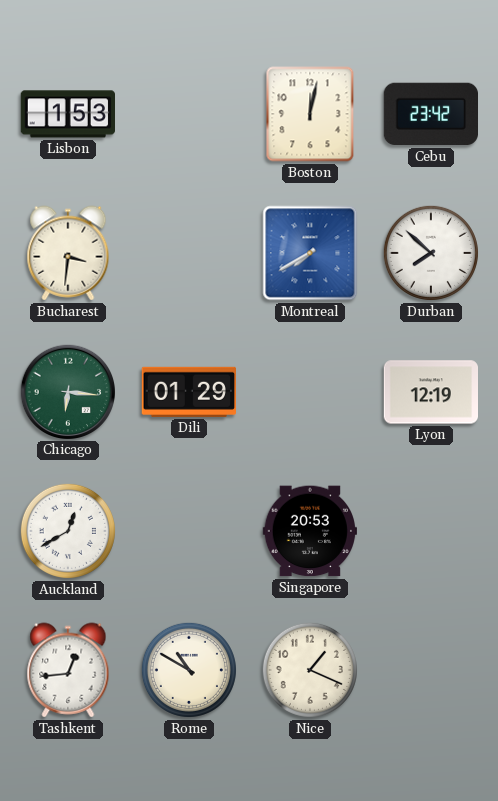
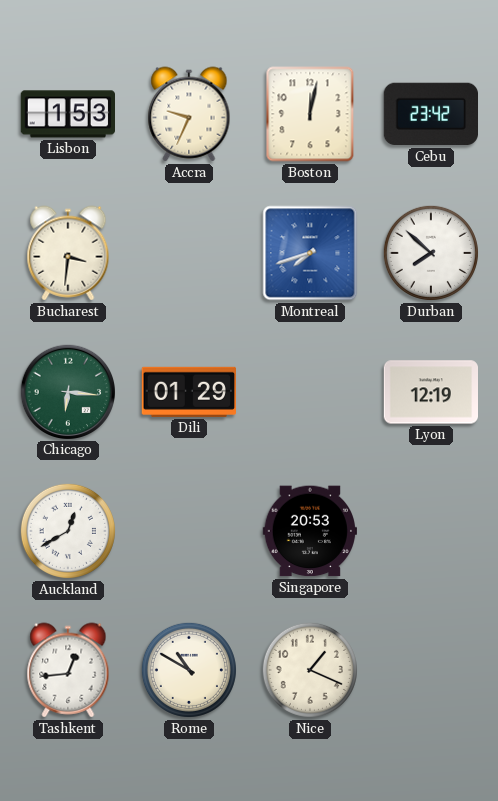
Accra: none -> 9:34
Montreal: 7:40 -> 7:42
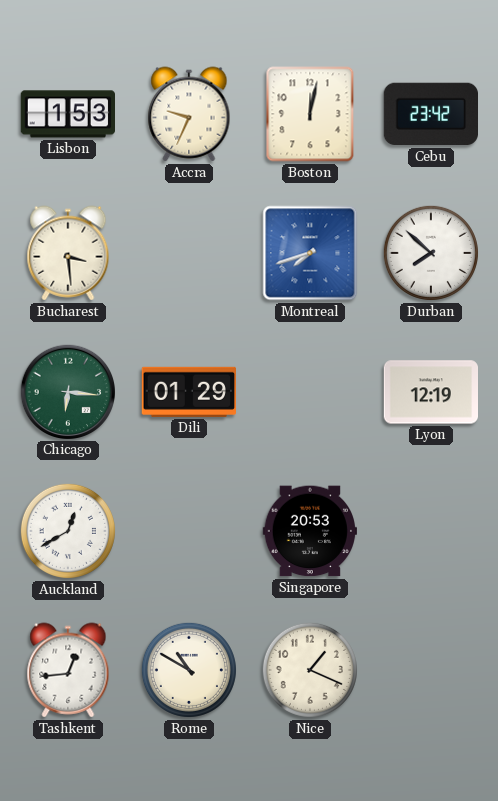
Bucharest: 3:31 -> 3:29
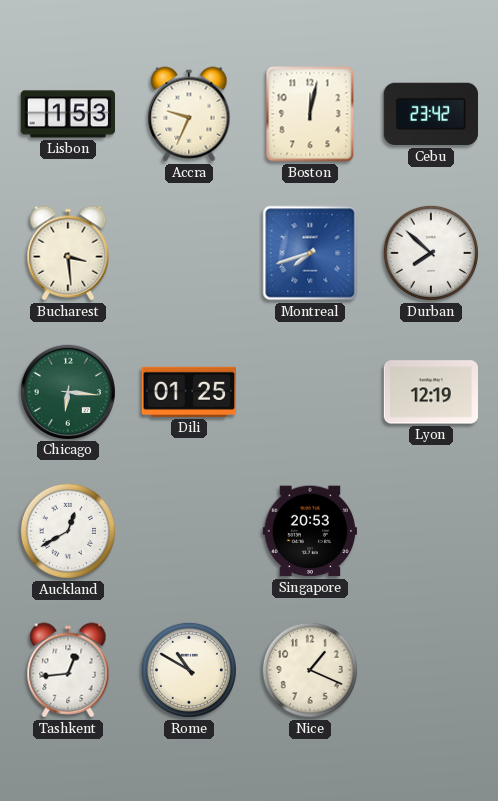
Dili: 01:29 -> 01:25
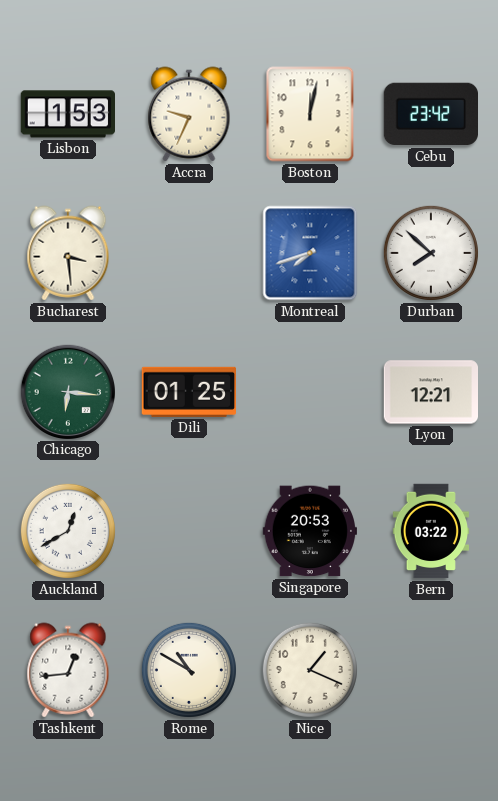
Lyon: 12:19 -> 12:21
Bern: none -> 03:22
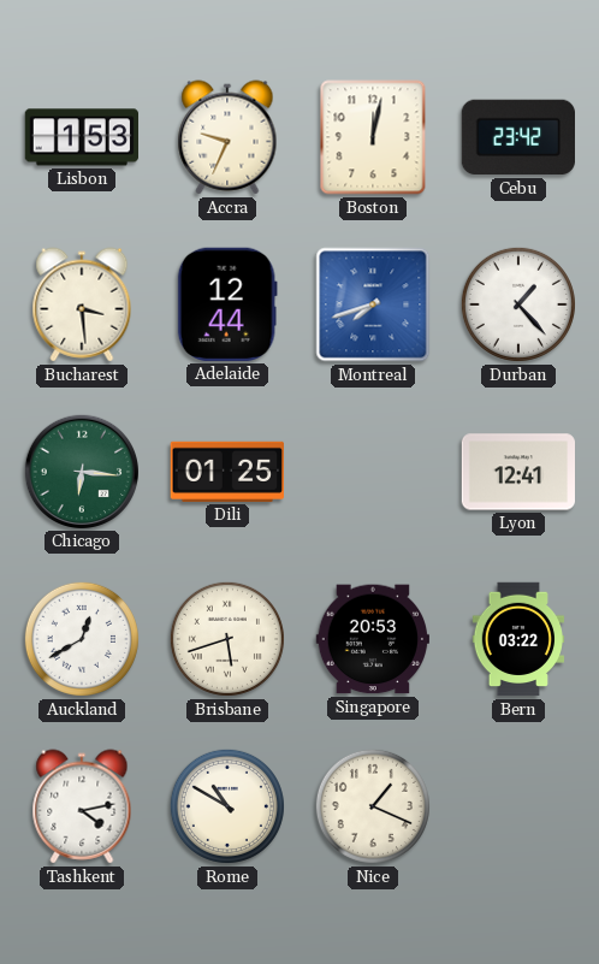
Adelaide: none -> 12:44
Durban: 7:52 -> 1:23
Lyon: 12:21 -> 12:41
Brisbane: none -> 5:42
Tashkent: 12:44 -> 4:13
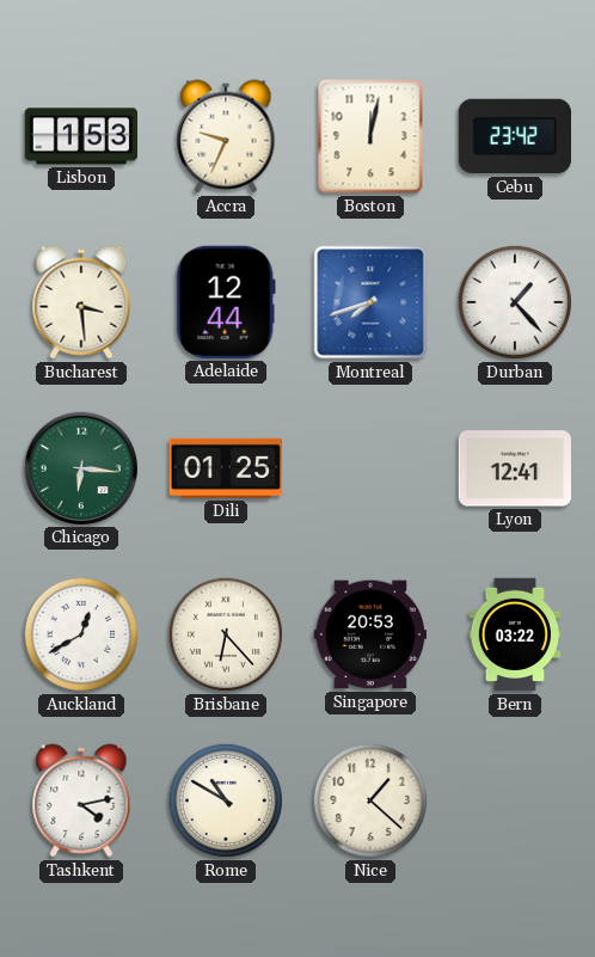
Brisbane: 5:42 -> 6:23
Nice: 1:19 -> 1:22
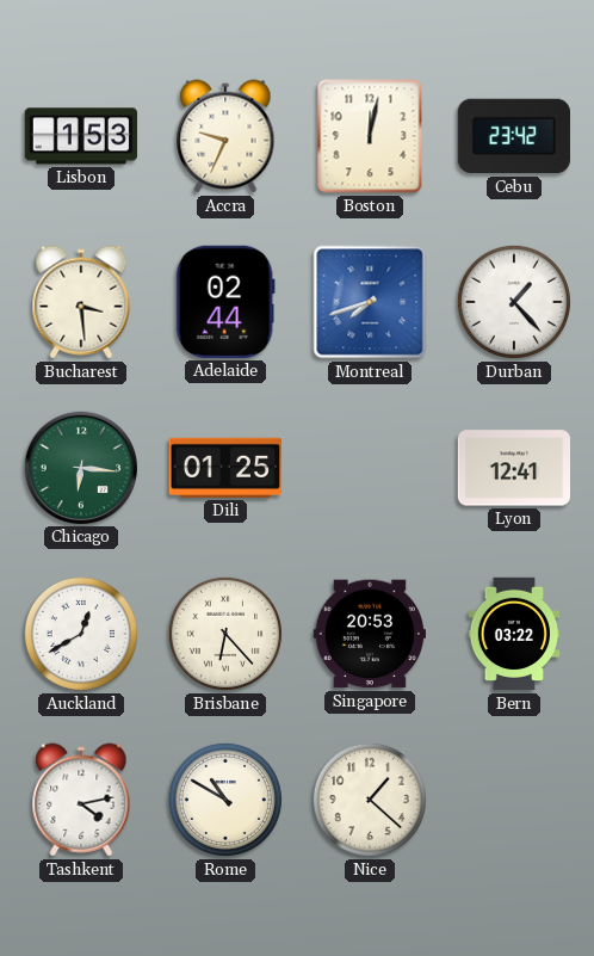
Adelaide: 12:44 -> 02:44
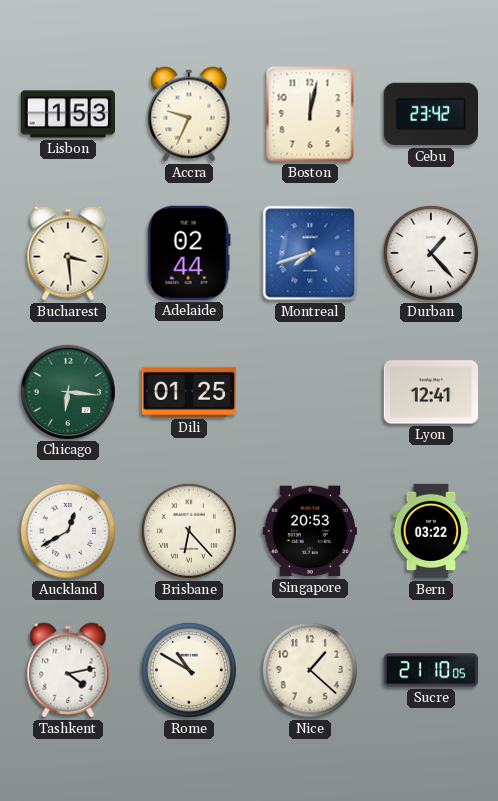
Sucre: none -> 21:10
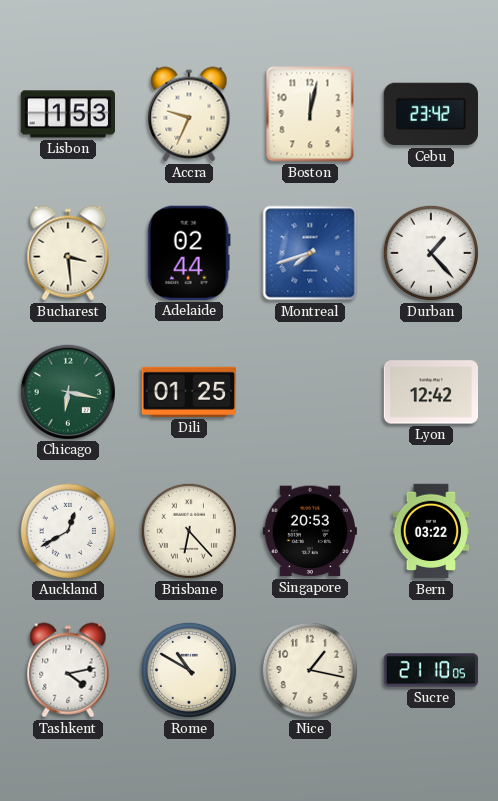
Chicago: 6:16 -> 6:17
Lyon: 12:41 -> 12:42
Nice: 1:22 -> 1:17
